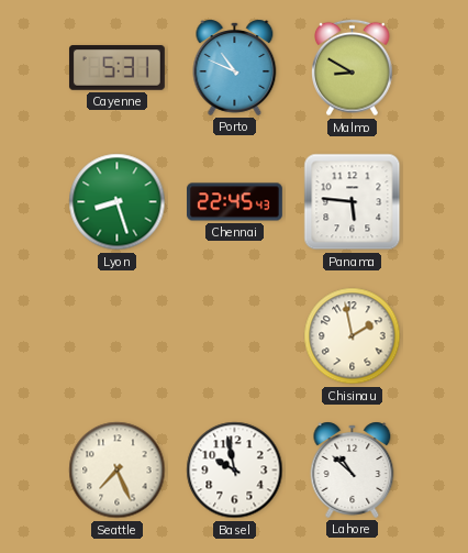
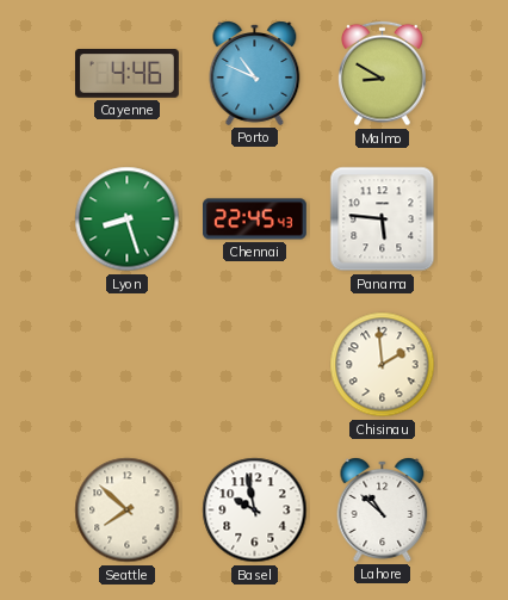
Cayenne: 5:31 -> 4:46
Chisinau: 1:58 -> 1:59
Seattle: 7:26 -> 7:52
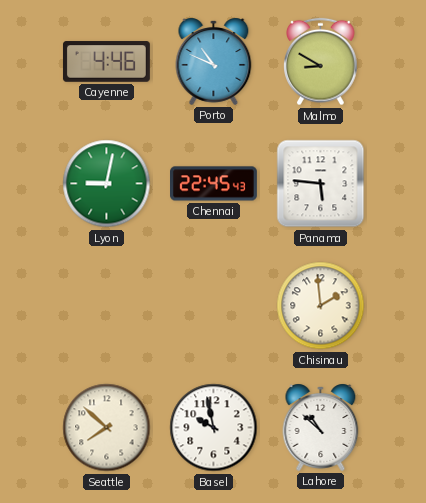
Lyon: 8:27 -> 9:02
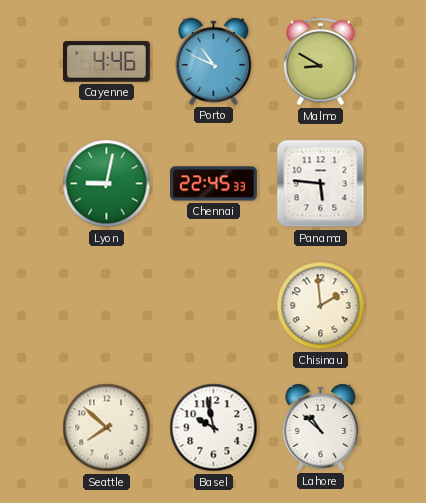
Chennai: 22:45:43 -> 22:45:33
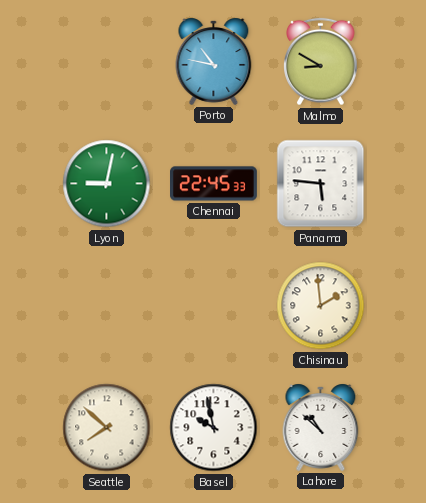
Cayenne: 4:46 -> none
Porto: 10:49 -> 10:47
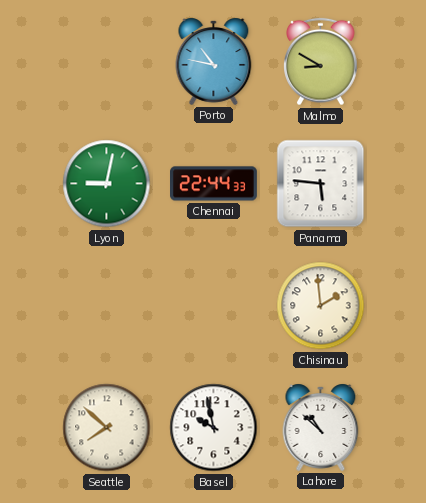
Chennai: 22:45 -> 22:44
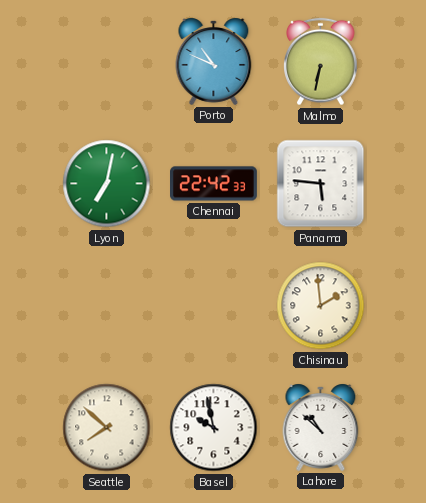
Porto: 10:47 -> 10:49
Malmo: 8:50 -> 6:32
Lyon: 9:02 -> 7:02
Chennai: 22:44 -> 22:42
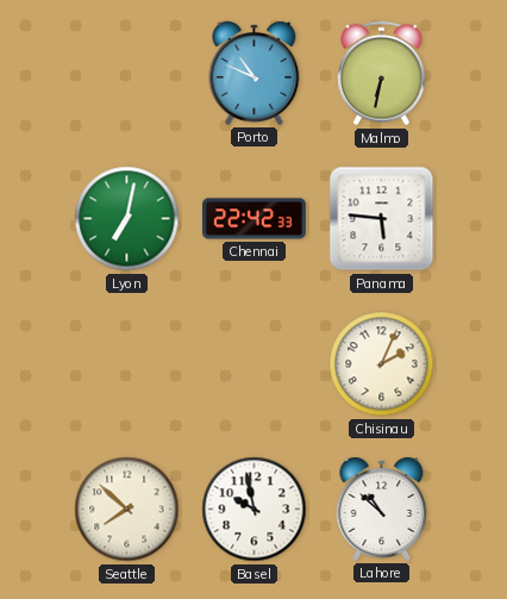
Chisinau: 1:59 -> 2:04
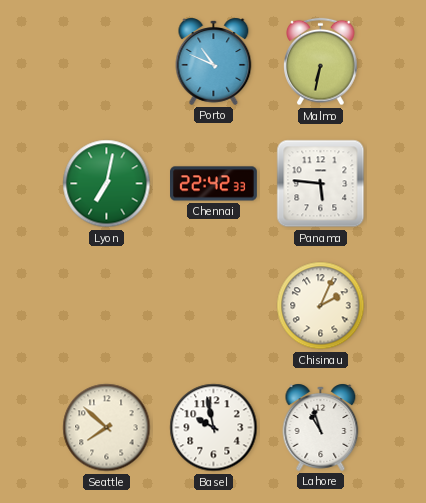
Lahore: 10:52 -> 10:57
